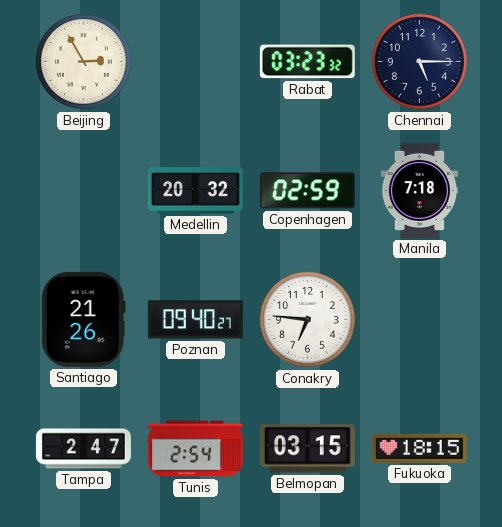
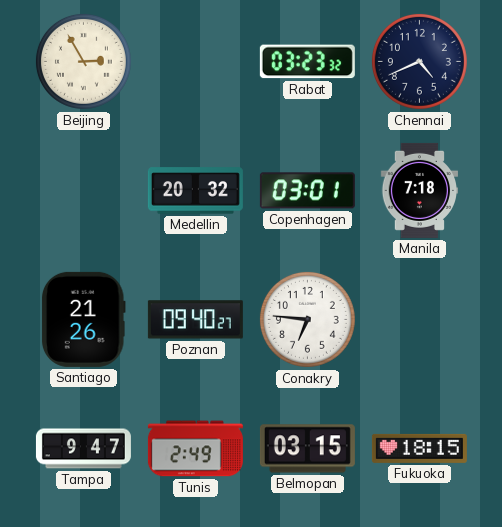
Chennai: 5:15 -> 4:41
Copenhagen: 02:59 -> 03:01
Tampa: 2:47 -> 9:47
Tunis: 2:54 -> 2:49
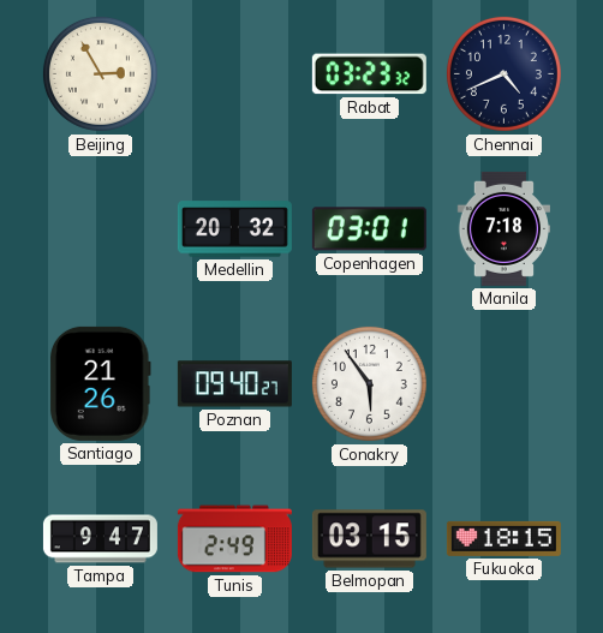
Conakry: 6:46 -> 5:54
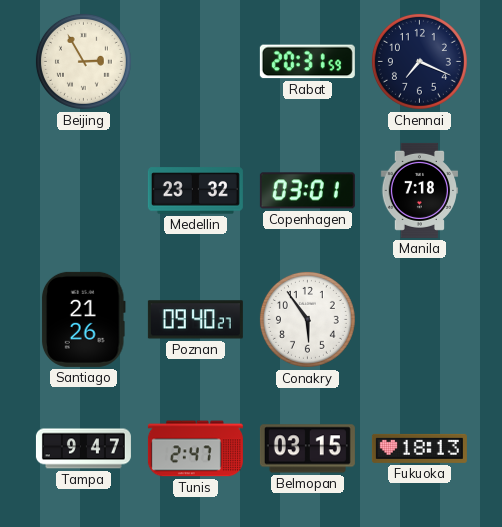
Rabat: 03:23 -> 20:31
Chennai: 4:41 -> 7:19
Medellin: 20:32 -> 23:32
Tunis: 2:49 -> 2:47
Fukuoka: 18:15 -> 18:13
